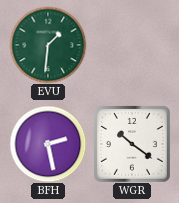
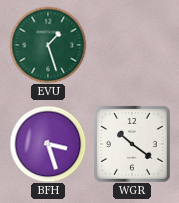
EVU: 1:31 -> 1:27
BFH: 2:28 -> 3:27
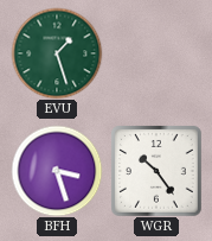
WGR: 10:21 -> 10:24
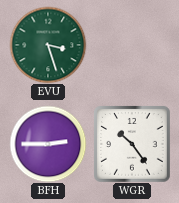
EVU: 1:27 -> 3:27
BFH: 3:27 -> 2:45
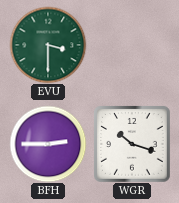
EVU: 3:27 -> 3:30
WGR: 10:24 -> 10:18
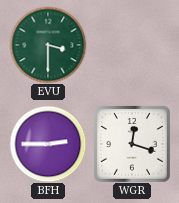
WGR: 10:18 -> 12:18
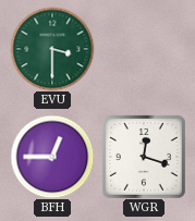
BFH: 2:45 -> 12:45
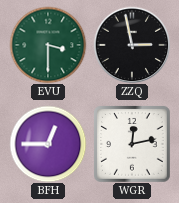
ZZQ: none -> 2:58
WGR: 12:18 -> 12:13
